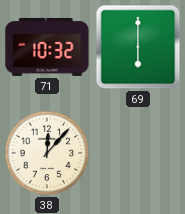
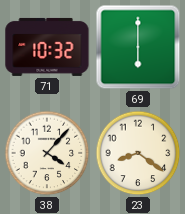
38: 12:07 -> 4:07
23: none -> 8:21
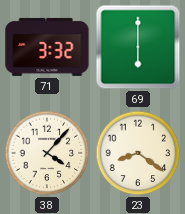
71: 10:32 -> 3:32
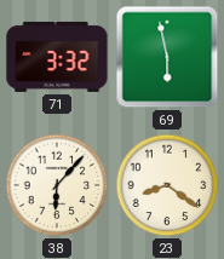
69: 6:00 -> 5:58
38: 4:07 -> 6:07
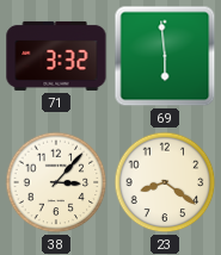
69: 5:58 -> 5:59
38: 6:07 -> 3:07
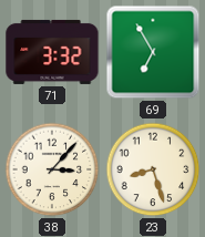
69: 5:59 -> 6:55
23: 8:21 -> 8:27
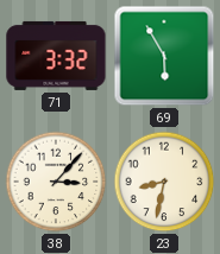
69: 6:55 -> 5:55
23: 8:27 -> 8:32
